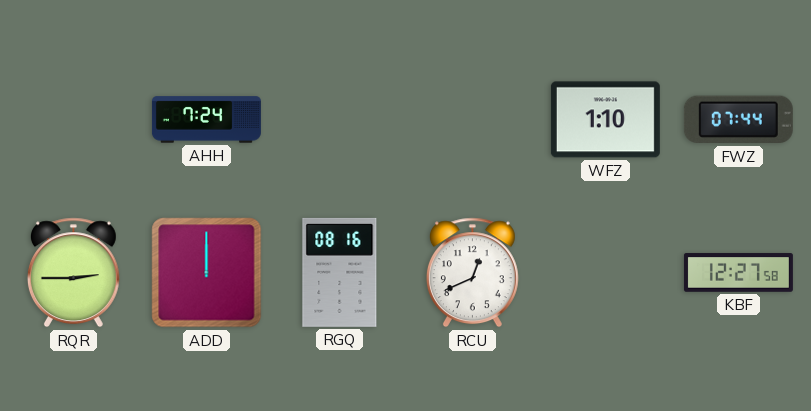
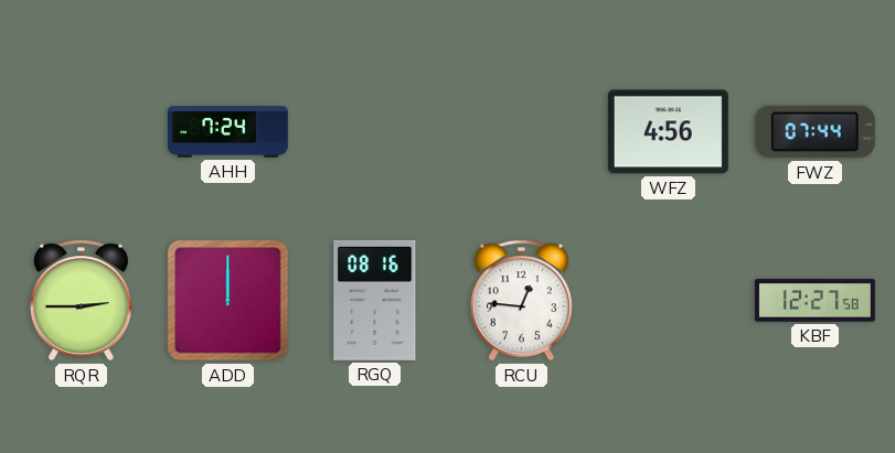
WFZ: 1:10 -> 4:56
RCU: 12:41 -> 12:46
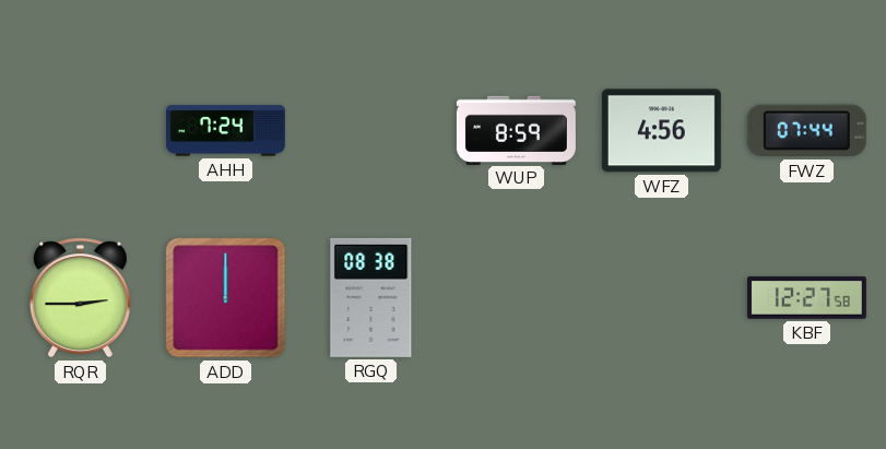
WUP: none -> 8:59
RGQ: 08:16 -> 08:38
RCU: 12:46 -> none
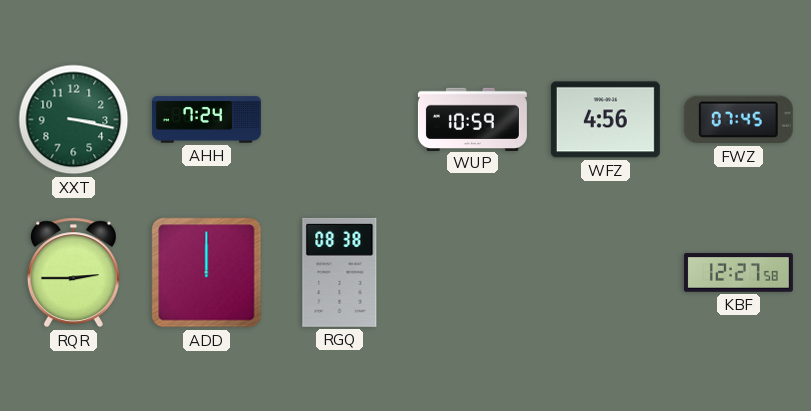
XXT: none -> 3:17
WUP: 8:59 -> 10:59
FWZ: 07:44 -> 07:45
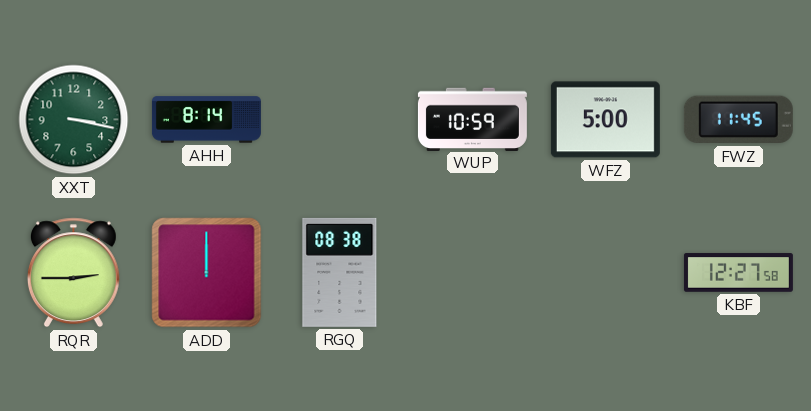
AHH: 7:24 -> 8:14
WFZ: 4:56 -> 5:00
FWZ: 07:45 -> 11:45
